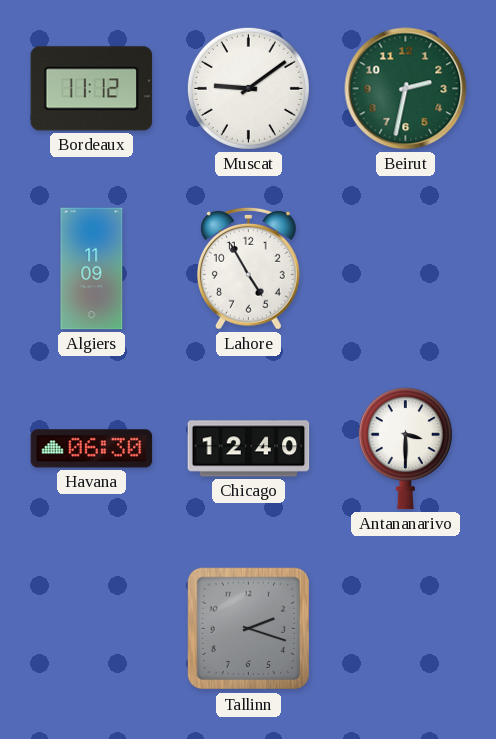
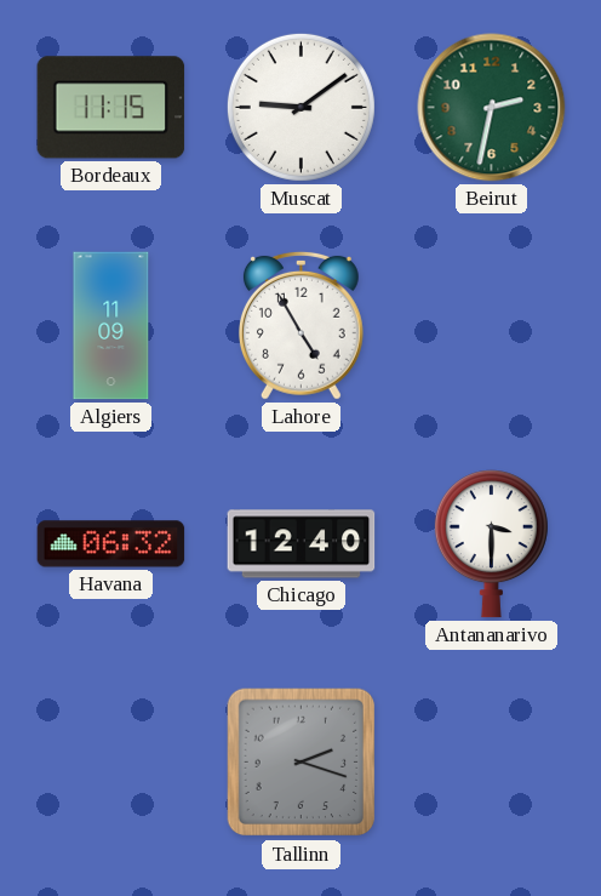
Bordeaux: 11:12 -> 11:15
Havana: 06:30 -> 06:32
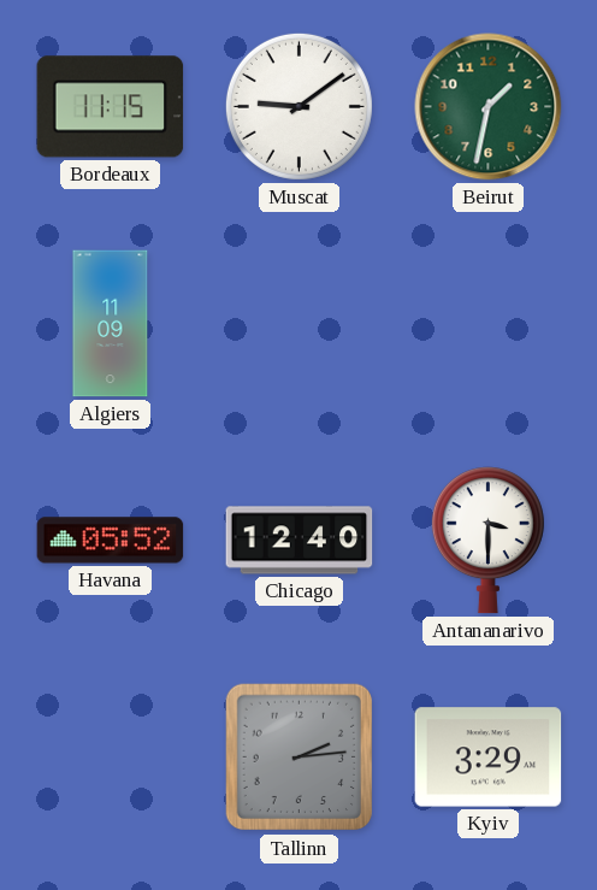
Beirut: 2:32 -> 1:32
Lahore: 4:55 -> none
Havana: 06:32 -> 05:52
Tallinn: 2:18 -> 2:14
Kyiv: none -> 3:29
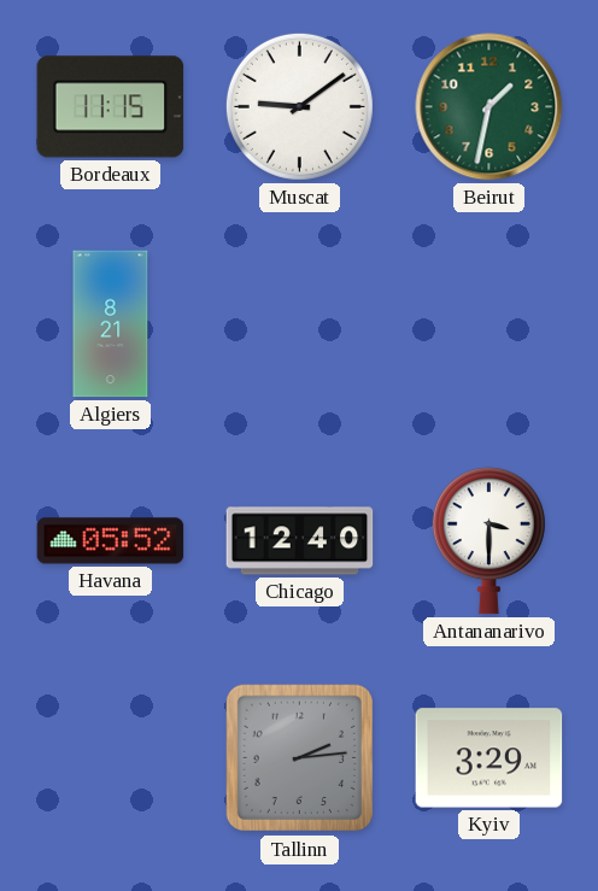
Algiers: 11:09 -> 8:21
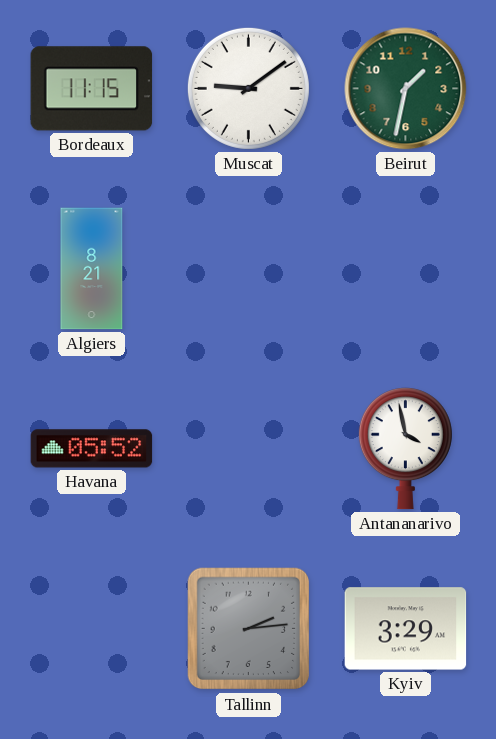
Chicago: 12:40 -> none
Antananarivo: 3:30 -> 3:58
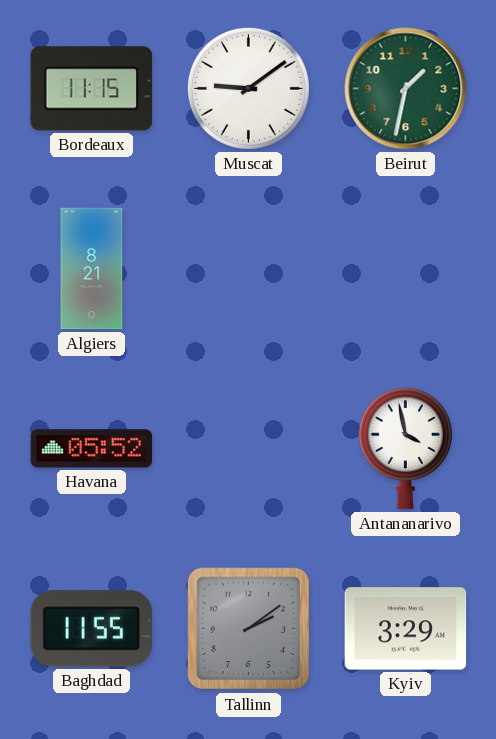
Baghdad: none -> 11:55
Tallinn: 2:14 -> 2:09
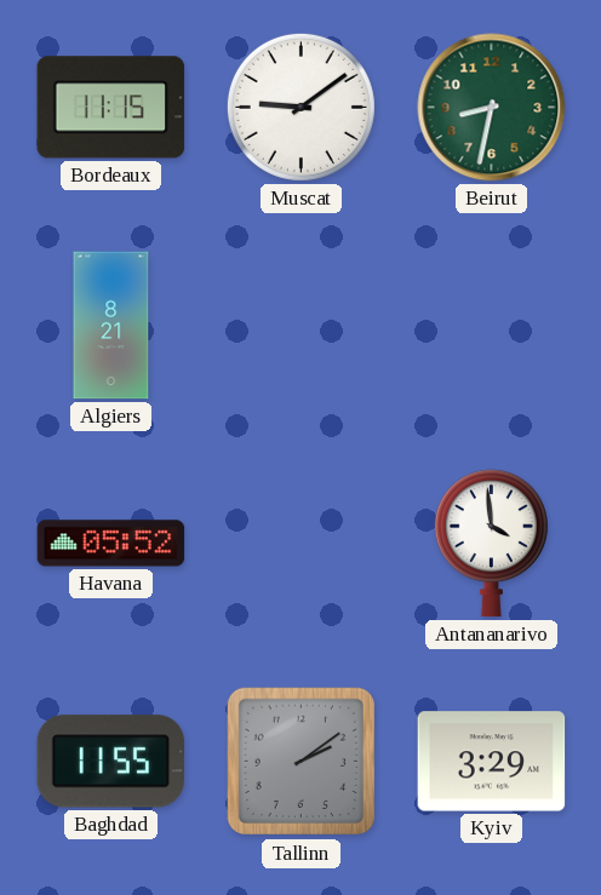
Beirut: 1:32 -> 8:32
Antananarivo: 3:58 -> 3:59
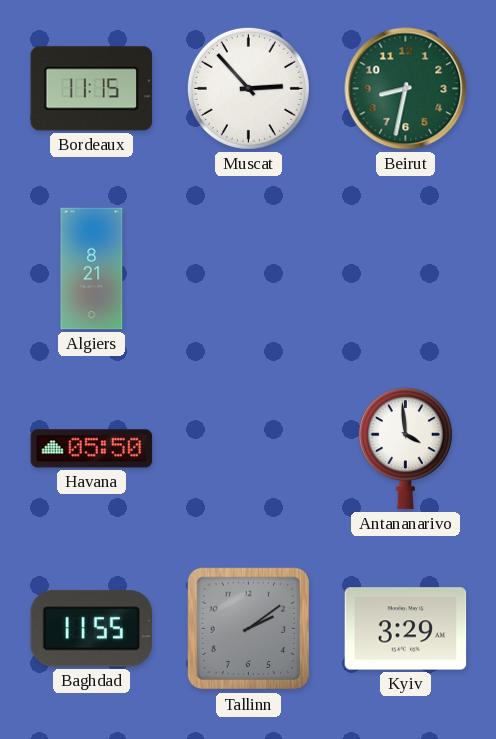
Muscat: 9:09 -> 2:53
Havana: 05:52 -> 05:50
